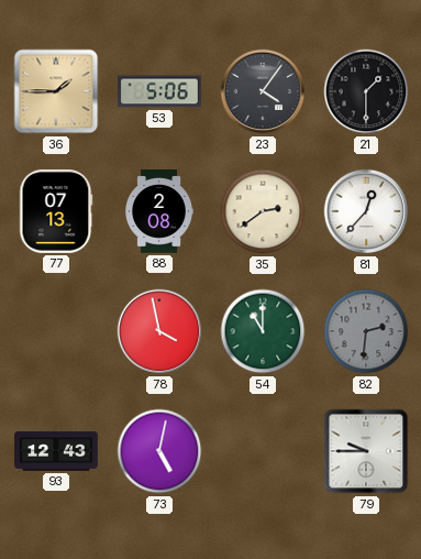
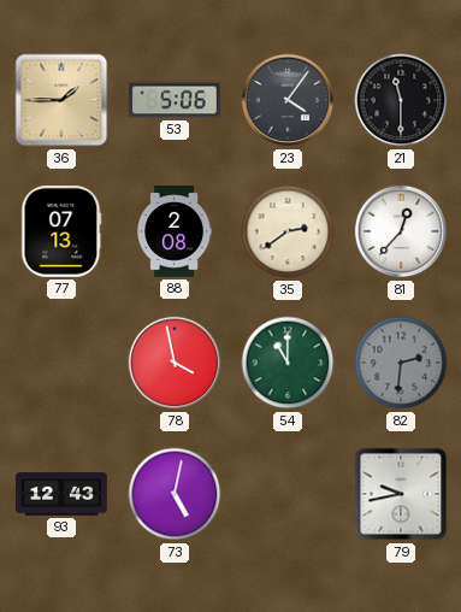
21: 1:30 -> 11:30
79: 9:45 -> 9:43
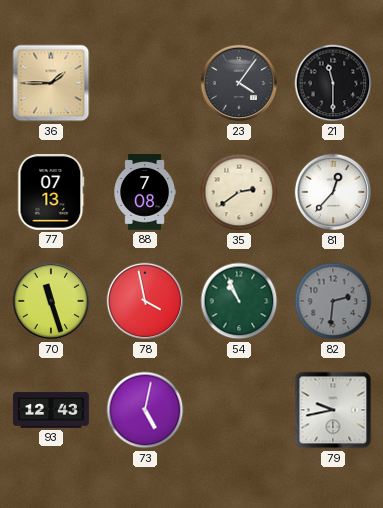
53: 5:06 -> none
88: 2:08 -> 7:08
70: none -> 11:27
54: 11:00 -> 10:56
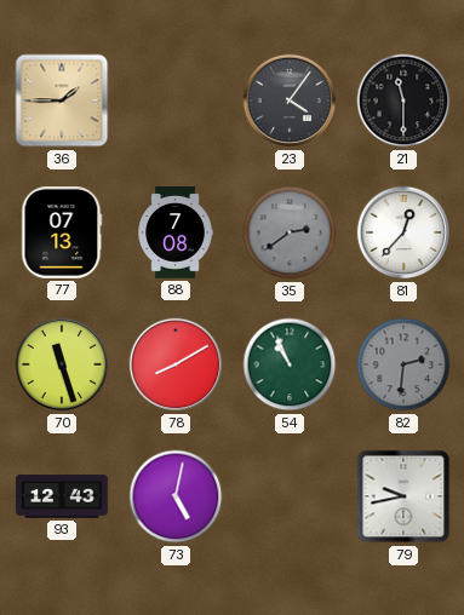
35 dial: cream -> grey
78: 3:58 -> 8:10
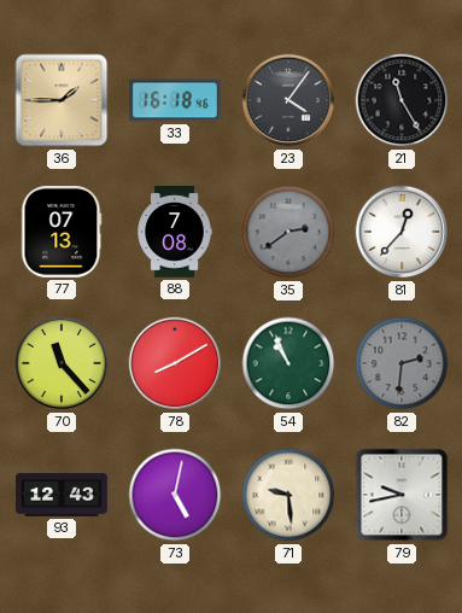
33: none -> 16:18
21: 11:30 -> 11:25
70: 11:27 -> 11:23
71: none -> 9:29
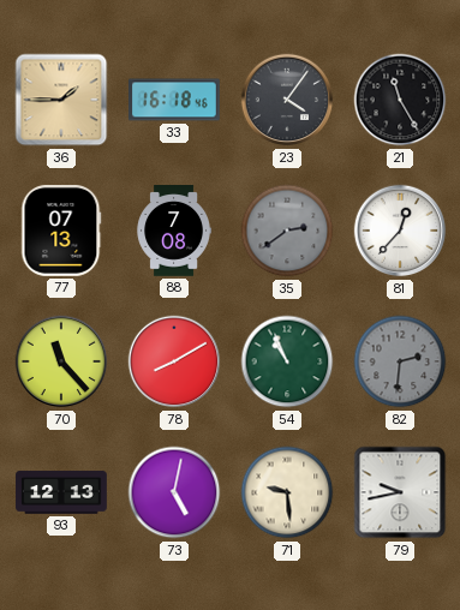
93: 12:43 -> 12:13
